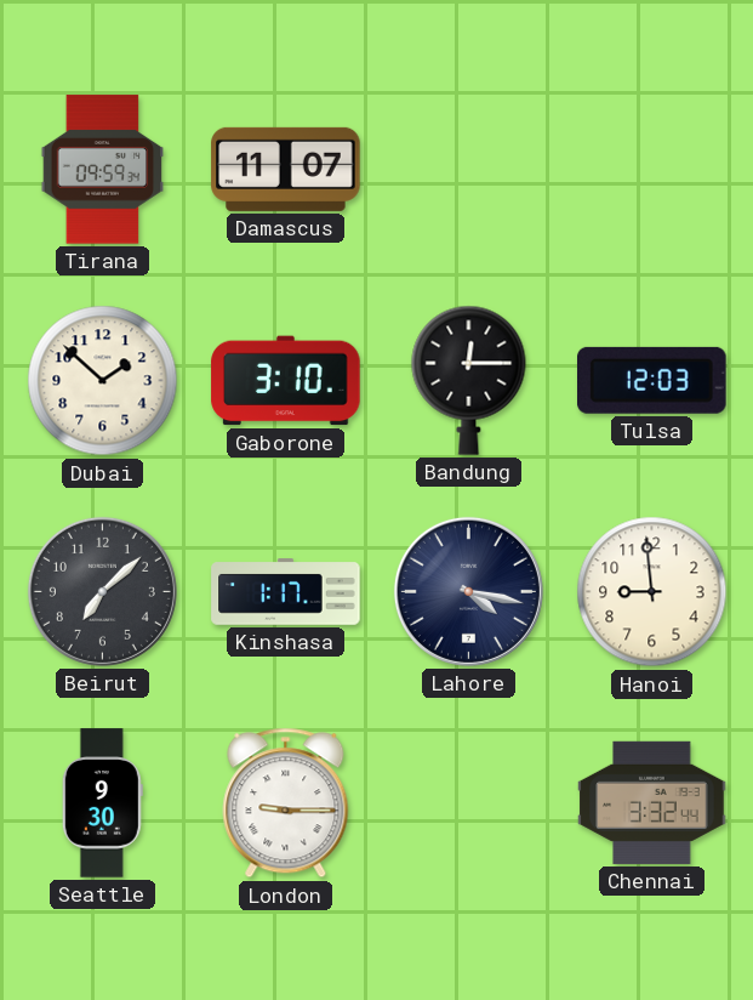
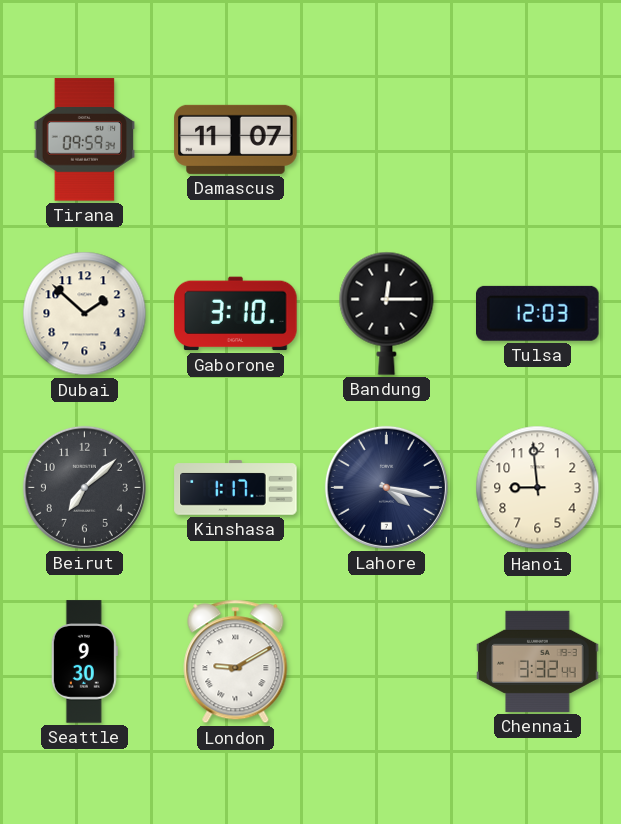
London: 9:15 -> 9:10
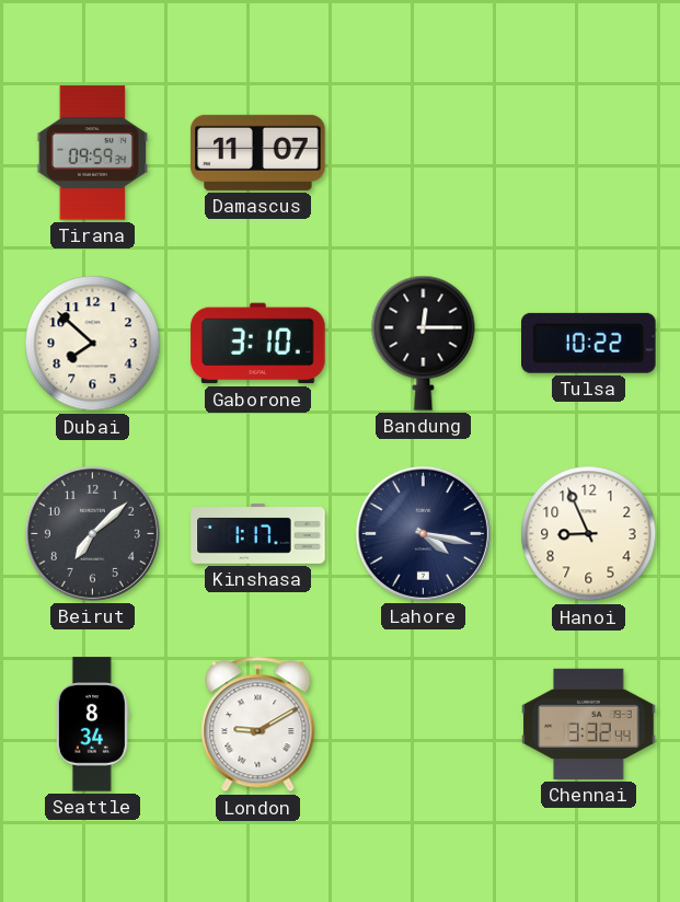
Dubai: 1:52 -> 7:52
Tulsa: 12:03 -> 10:22
Hanoi: 8:59 -> 8:56
Seattle: 9:30 -> 8:34
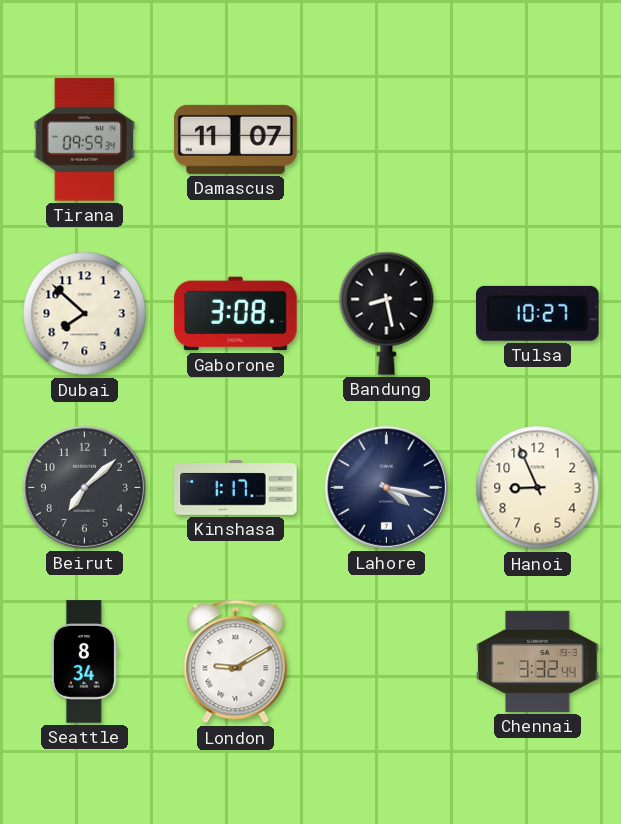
Gaborone: 3:10 -> 3:08
Bandung: 12:15 -> 8:28
Tulsa: 10:22 -> 10:27
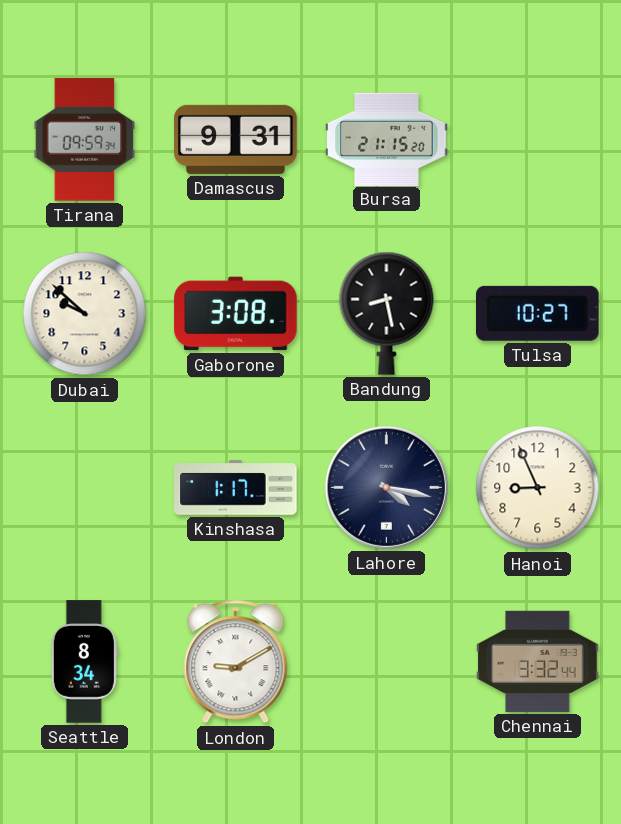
Damascus: 11:07 -> 9:31
Bursa: none -> 21:15
Dubai: 7:52 -> 9:52
Beirut: 7:08 -> none
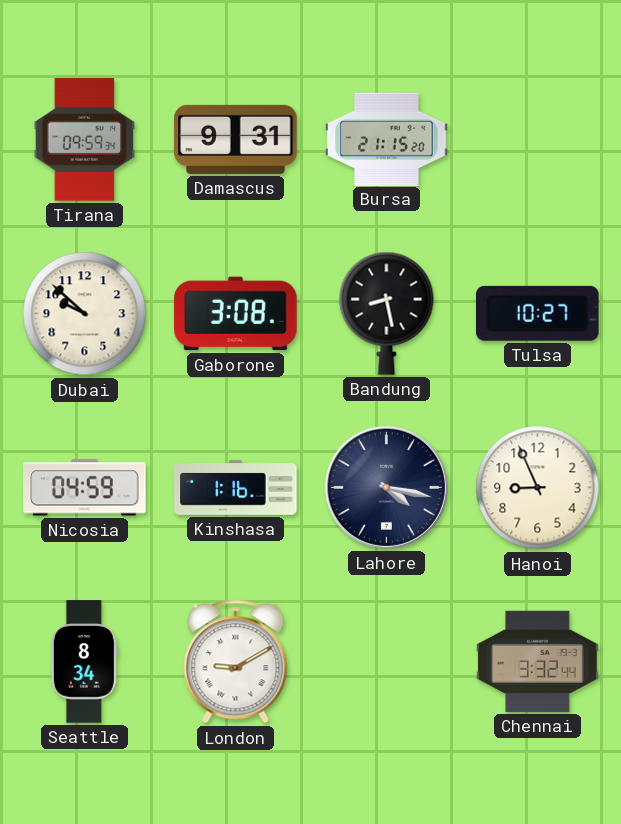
Nicosia: none -> 04:59
Kinshasa: 1:17 -> 1:16
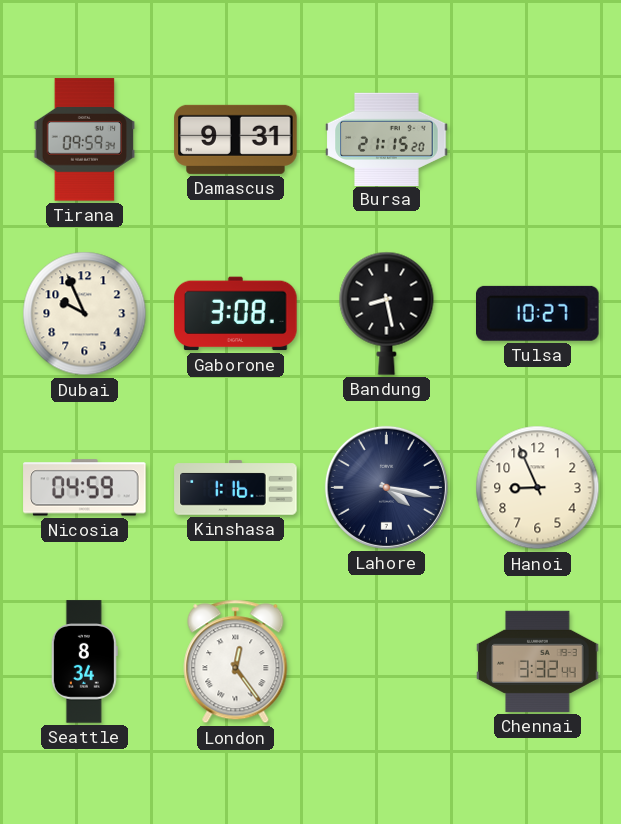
Dubai: 9:52 -> 9:56
London: 9:10 -> 12:24
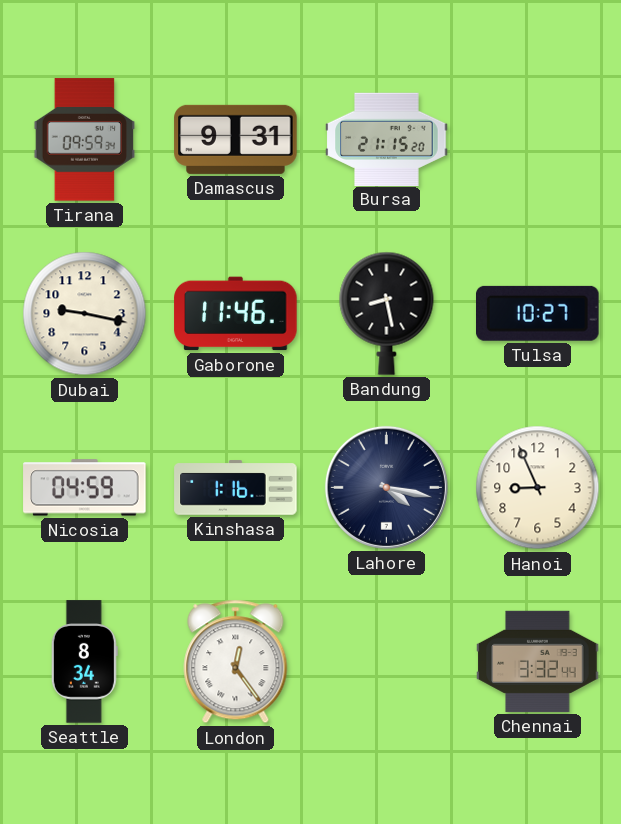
Dubai: 9:56 -> 9:17
Gaborone: 3:08 -> 11:46
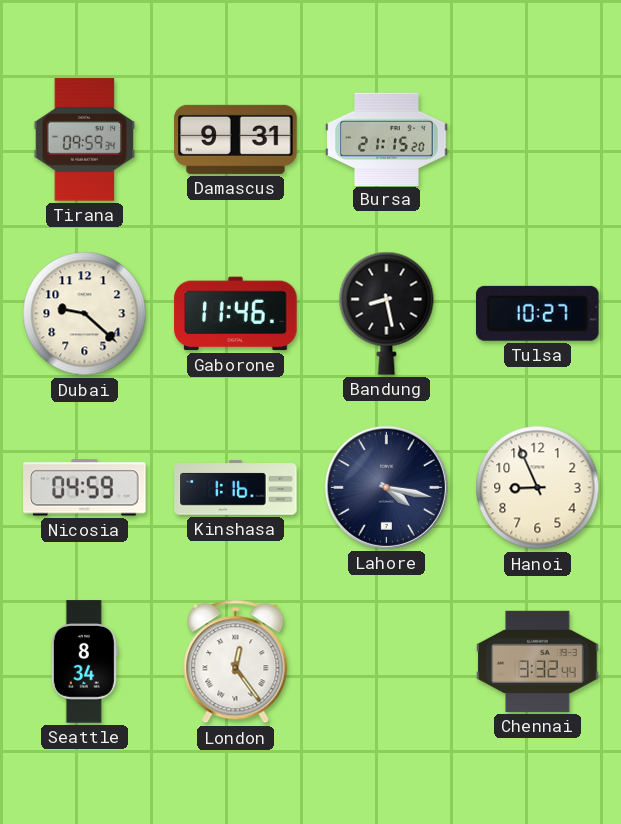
Dubai: 9:17 -> 9:22
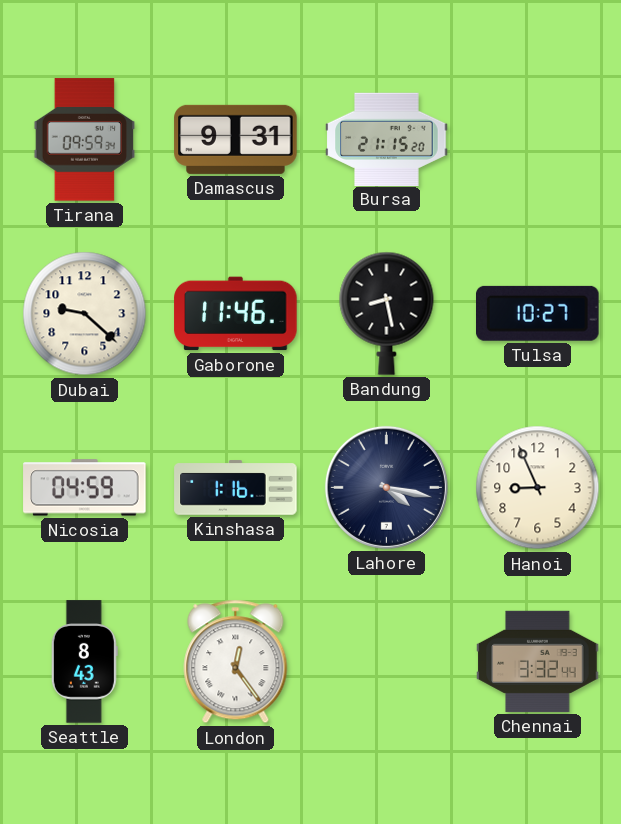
Seattle: 8:34 -> 8:43
